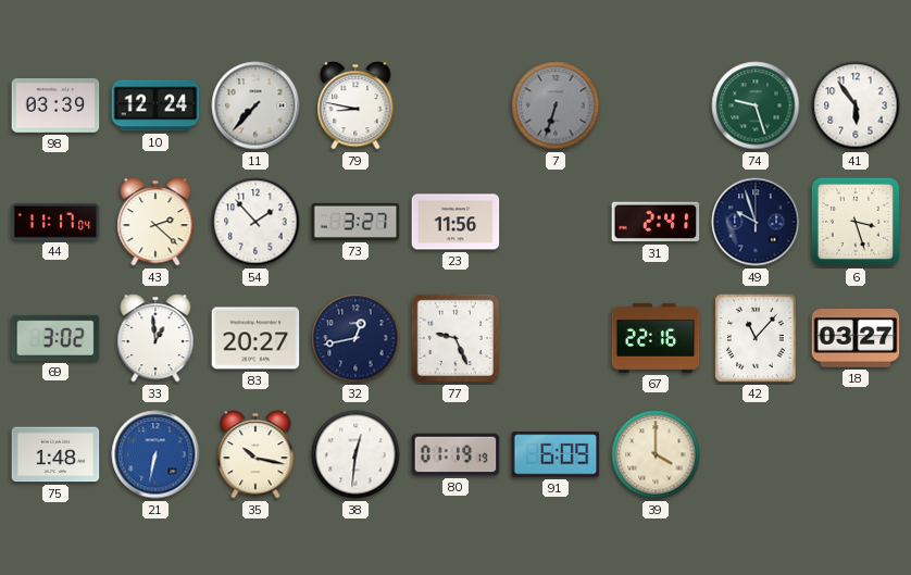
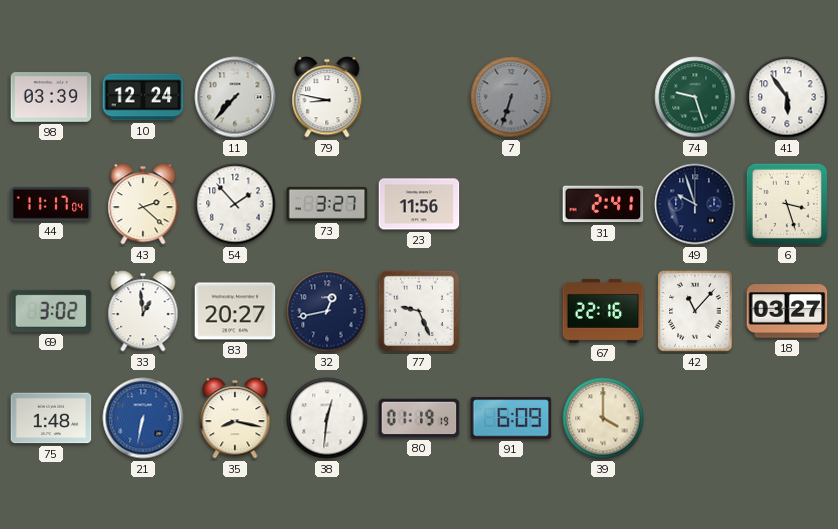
35: 10:17 -> 8:17
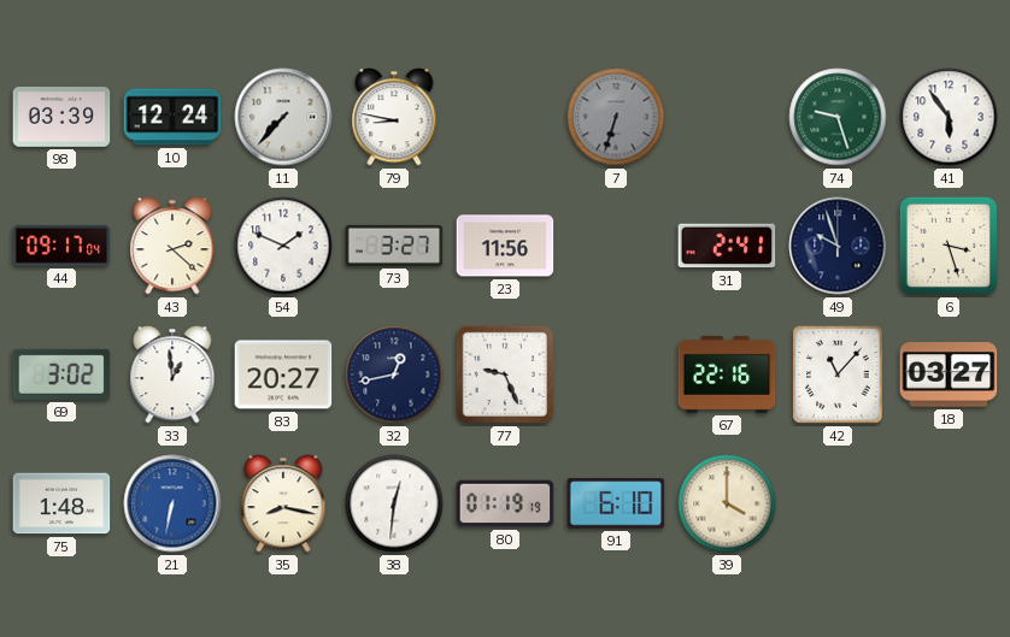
44: 11:17 -> 09:17
54: 1:53 -> 1:49
91: 6:09 -> 6:10
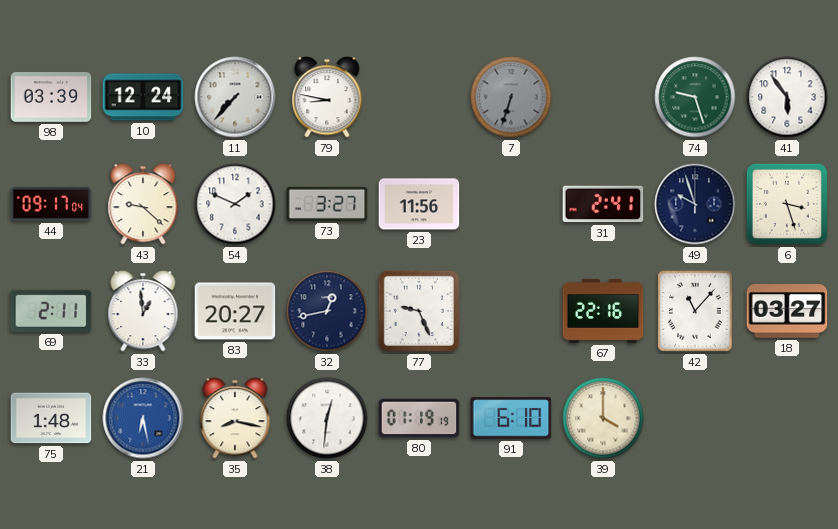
43: 2:22 -> 9:22
69: 3:02 -> 2:11
21: 6:32 -> 6:28
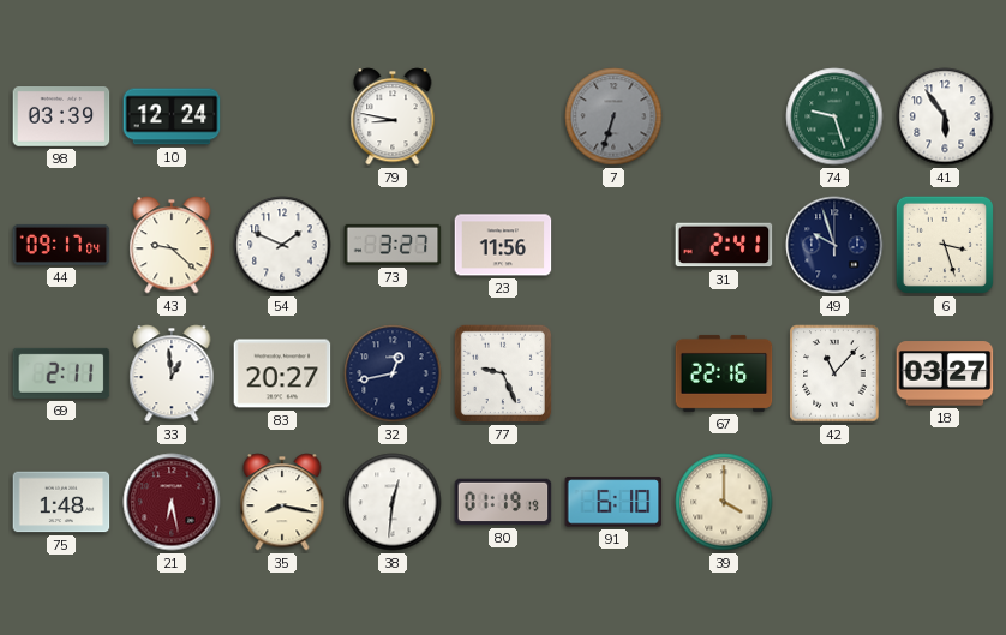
11: 7:37 -> none
21 dial: blue -> burgundy
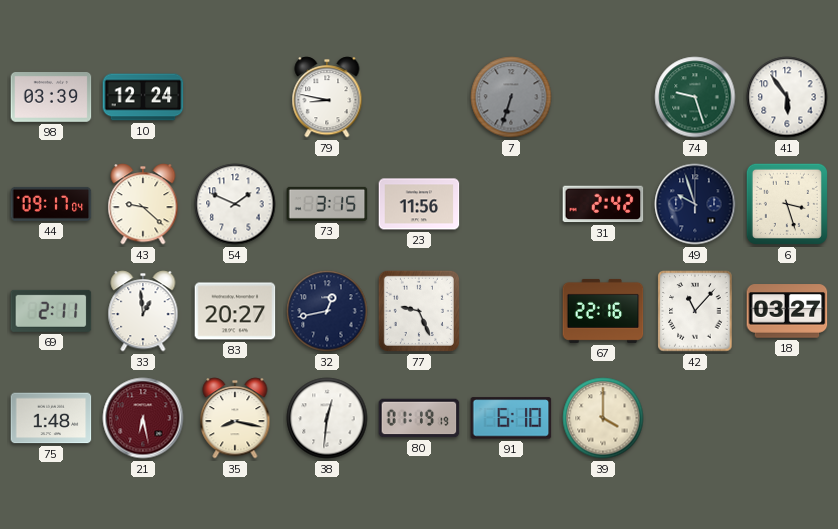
73: 3:27 -> 3:15
31: 2:41 -> 2:42
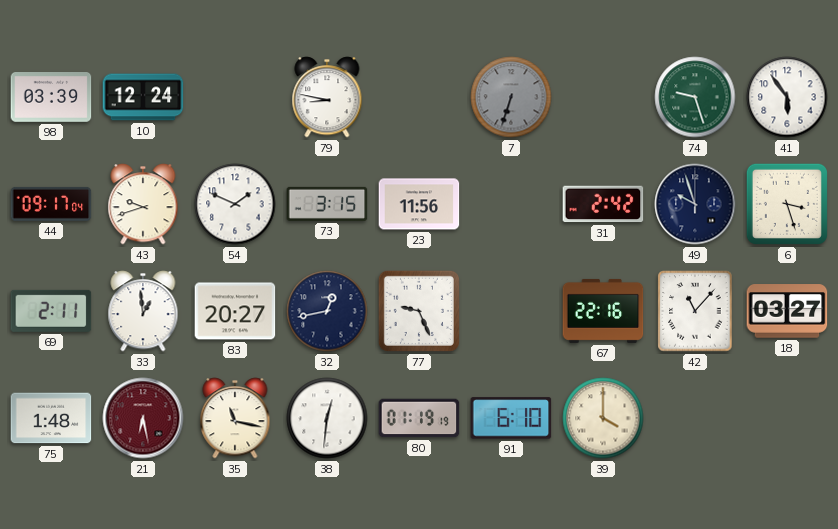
43: 9:22 -> 9:42
35: 8:17 -> 11:17
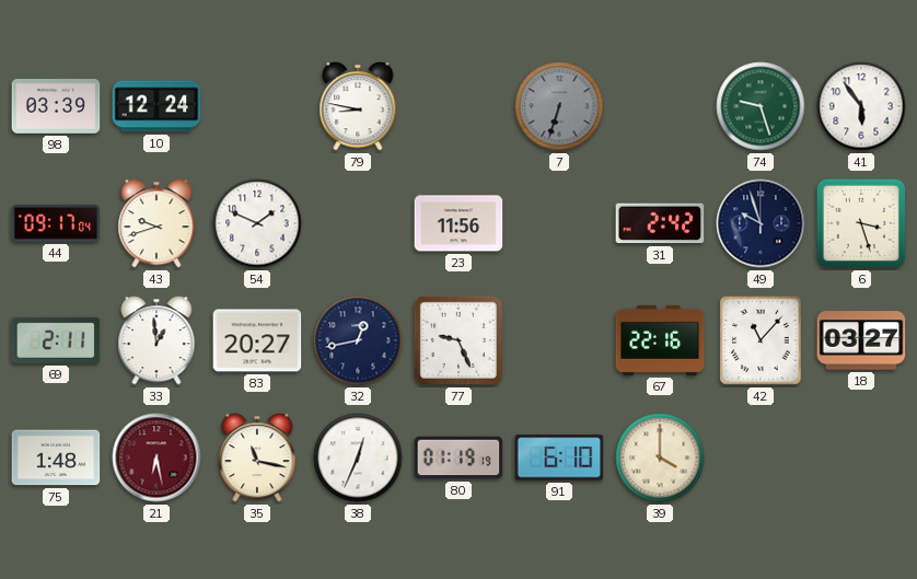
73: 3:15 -> none
38: 12:31 -> 12:34
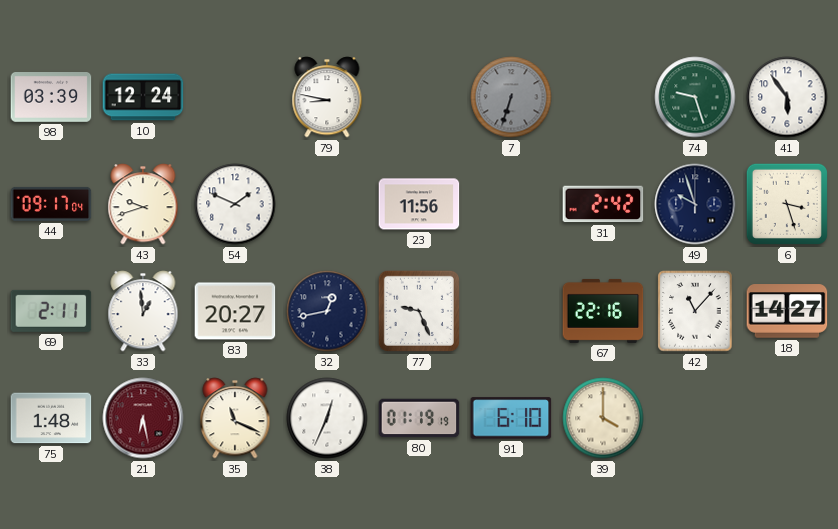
18: 03:27 -> 14:27
35: 11:17 -> 11:19
